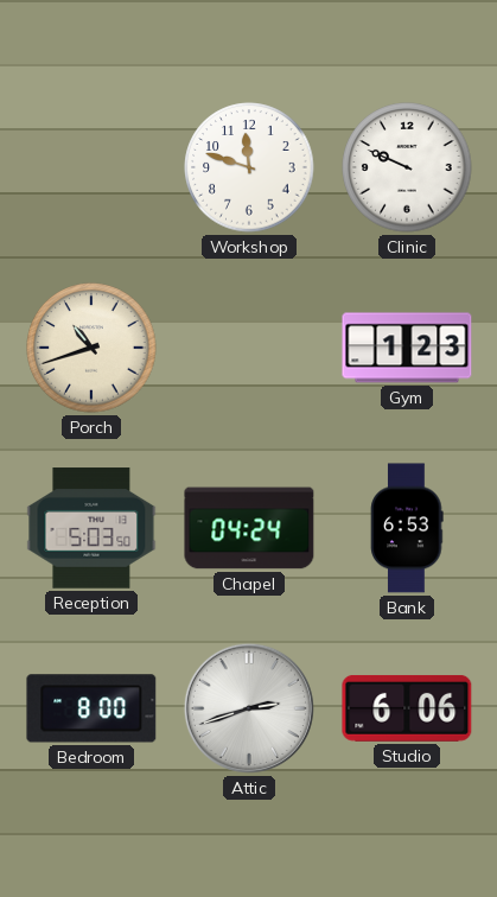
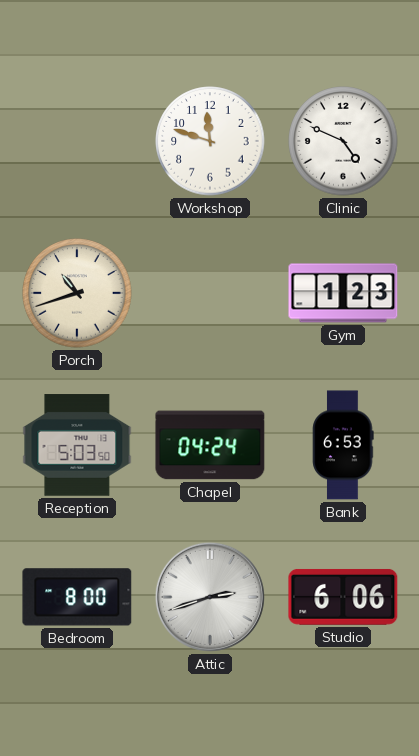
Clinic: 9:49 -> 4:49
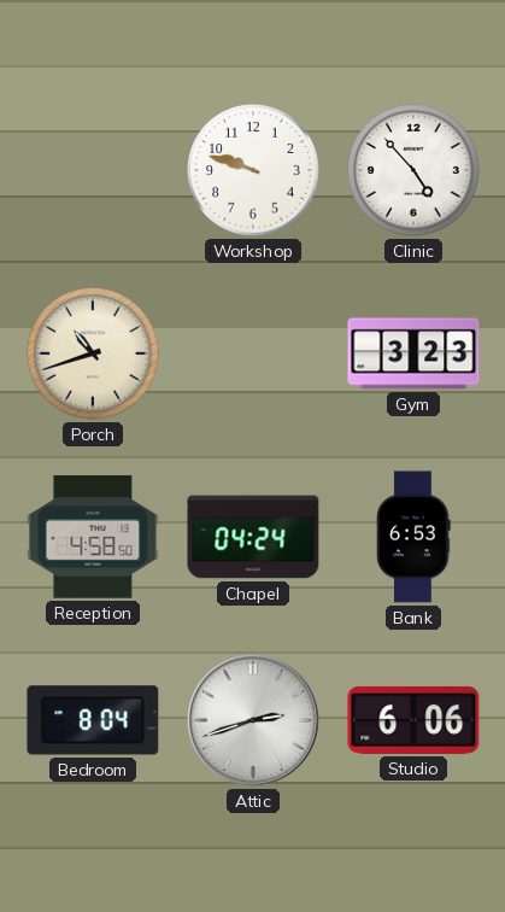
Workshop: 11:48 -> 9:48
Clinic: 4:49 -> 4:53
Gym: 1:23 -> 3:23
Reception: 5:03 -> 4:58
Bedroom: 8:00 -> 8:04
